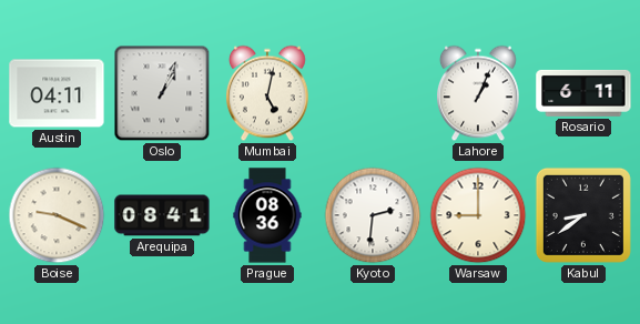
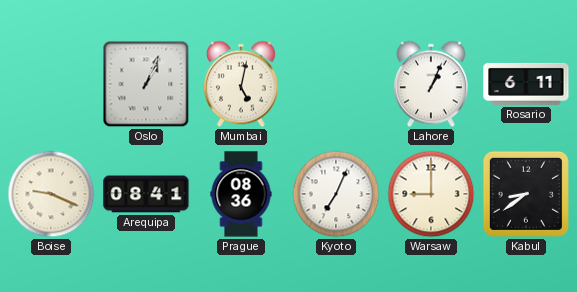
Austin: 04:11 -> none
Kyoto: 2:31 -> 7:04
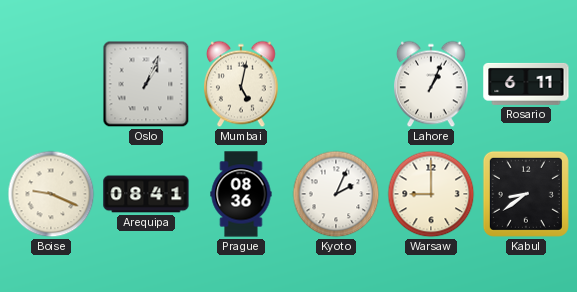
Kyoto: 7:04 -> 2:04
